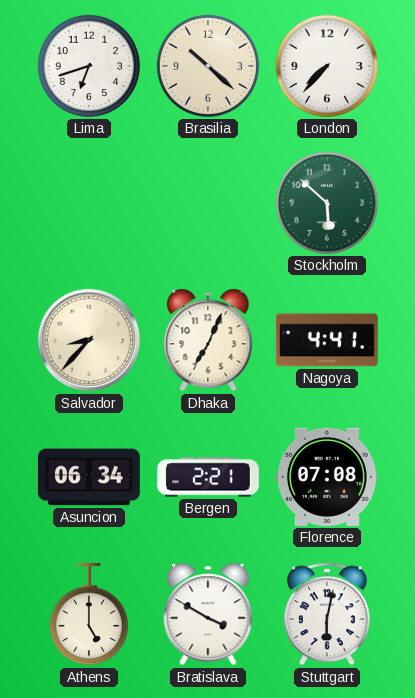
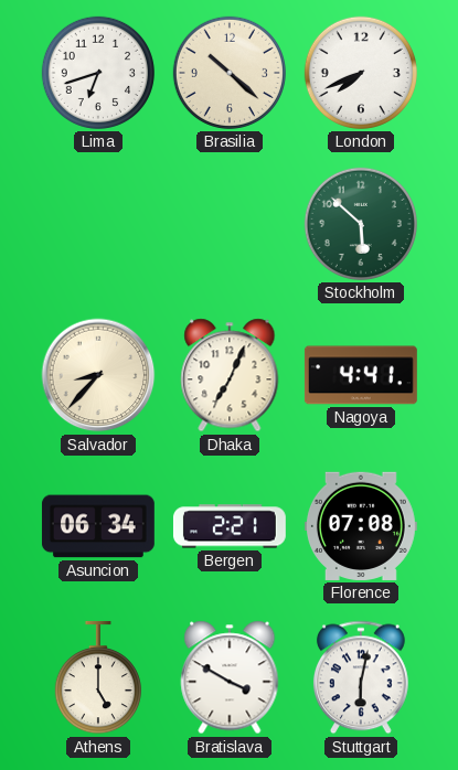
London: 7:37 -> 7:41
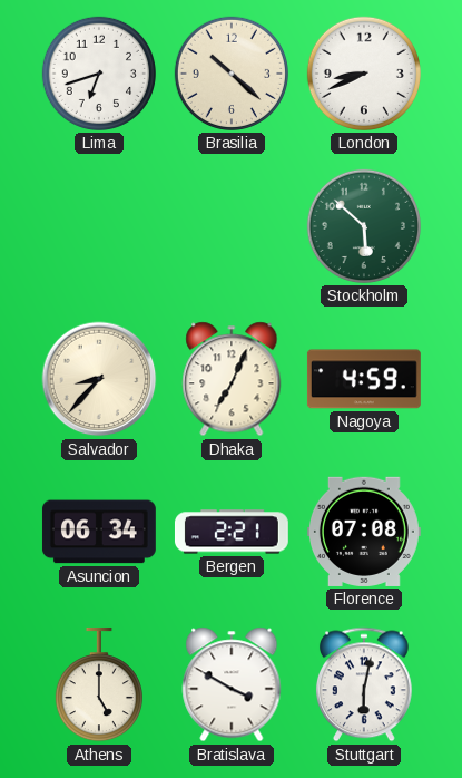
London: 7:41 -> 8:41
Nagoya: 4:41 -> 4:59
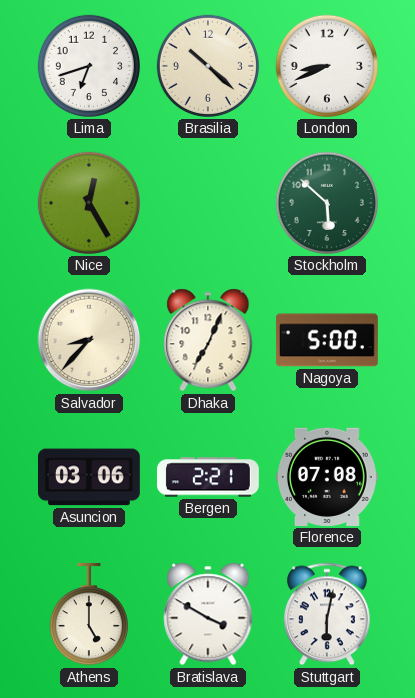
Nice: none -> 12:25
Nagoya: 4:59 -> 5:00
Asuncion: 06:34 -> 03:06
